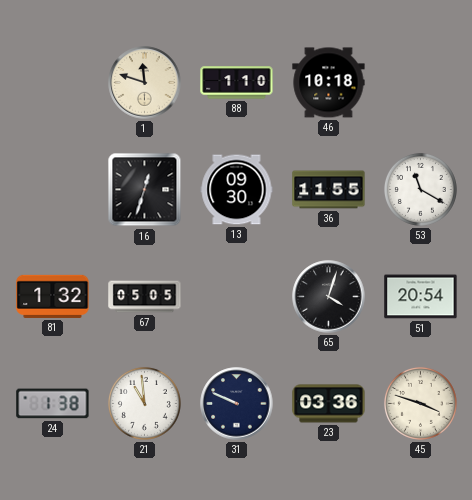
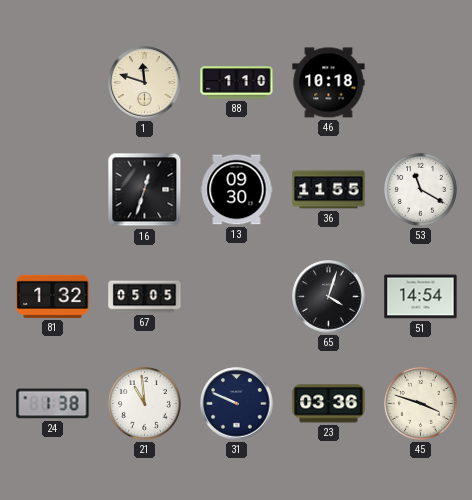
51: 20:54 -> 14:54
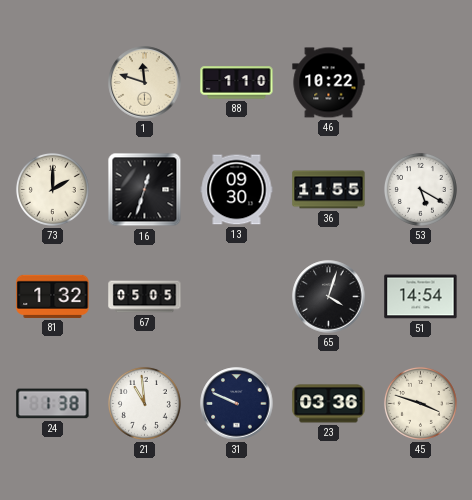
46: 10:18 -> 10:22
73: none -> 2:00
53: 11:20 -> 5:20
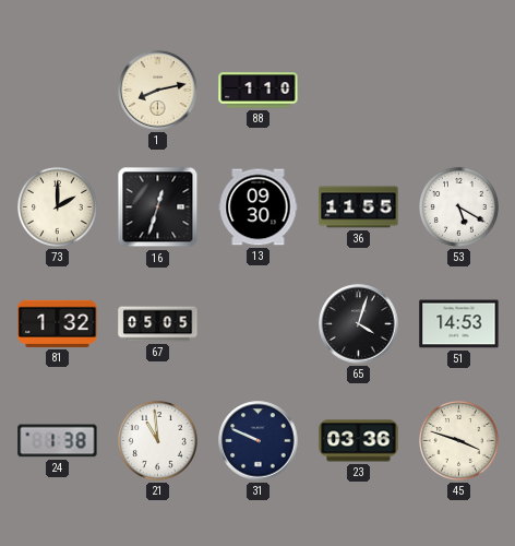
1: 11:48 -> 8:13
46: 10:22 -> none
51: 14:54 -> 14:53
